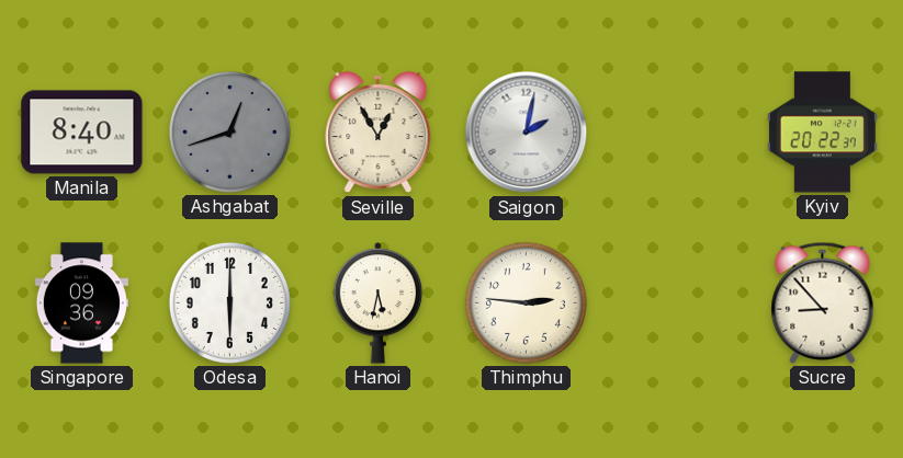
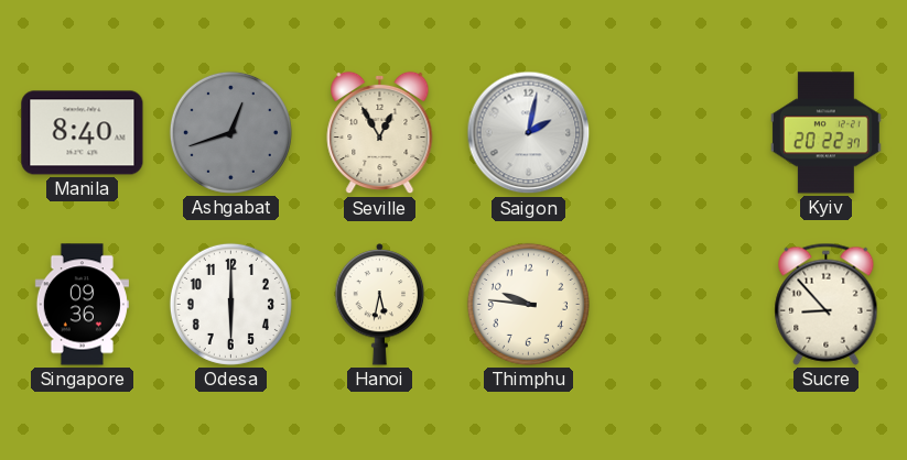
Thimphu: 2:46 -> 9:46
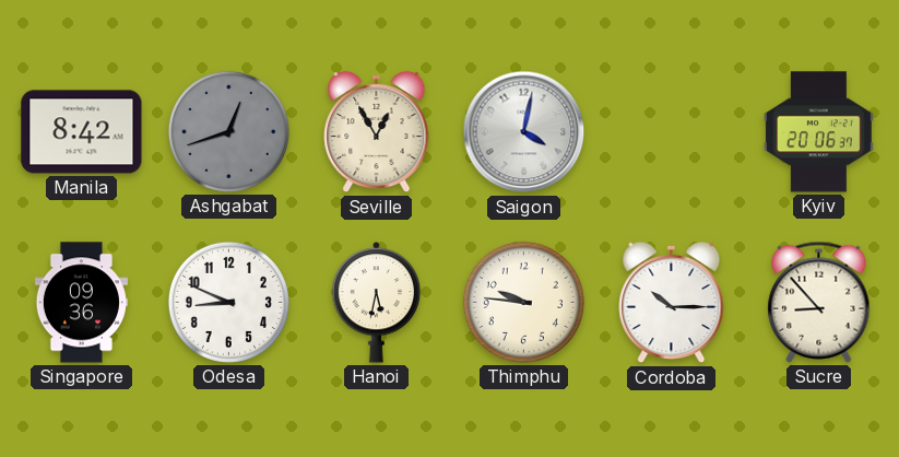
Manila: 8:40 -> 8:42
Saigon: 2:02 -> 4:02
Kyiv: 20:22 -> 20:06
Odesa: 6:00 -> 8:49
Cordoba: none -> 10:15
